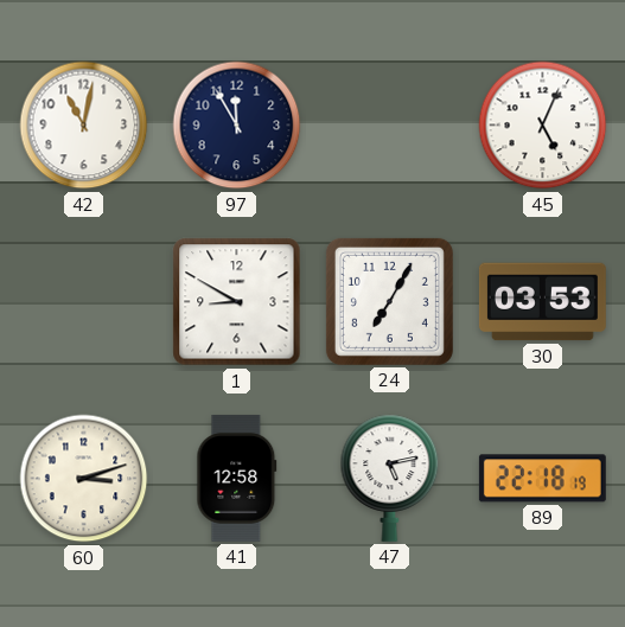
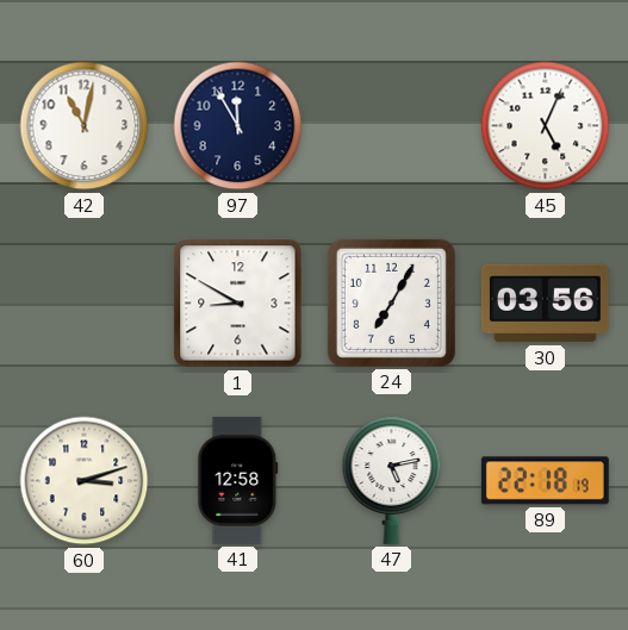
30: 03:53 -> 03:56
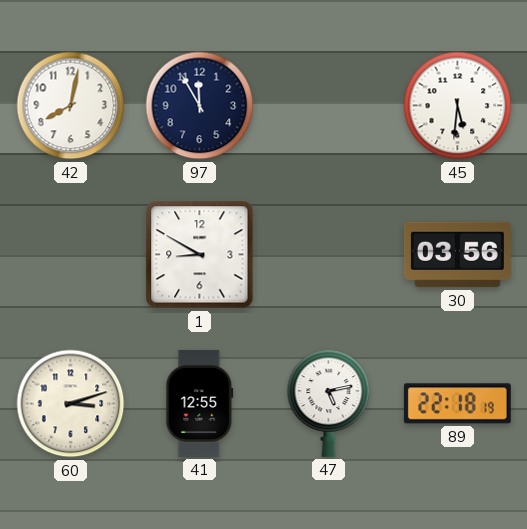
42: 11:02 -> 8:02
45: 5:04 -> 5:31
24: 7:05 -> none
41: 12:58 -> 12:55
